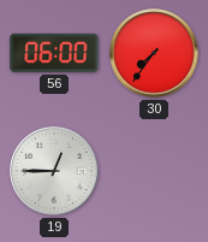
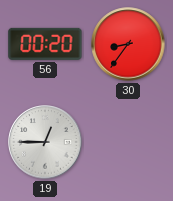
56: 06:00 -> 00:20
30: 7:36 -> 8:36
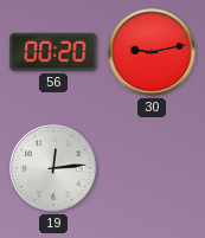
30: 8:36 -> 9:13
19: 12:45 -> 12:14
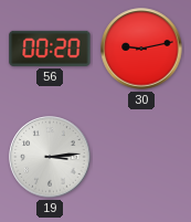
19: 12:14 -> 3:14
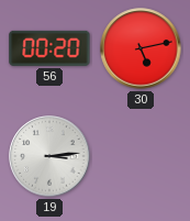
30: 9:13 -> 5:13
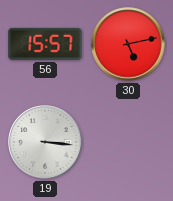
56: 00:20 -> 15:57
19: 3:14 -> 3:16
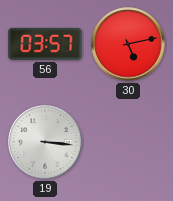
56: 15:57 -> 03:57
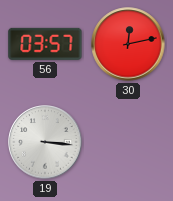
30: 5:13 -> 12:13
